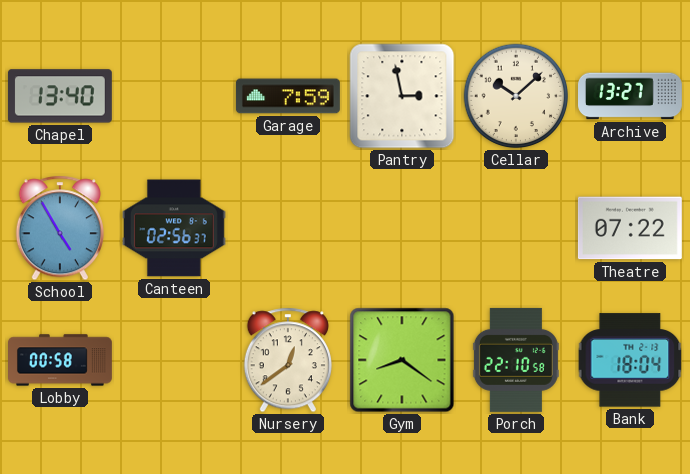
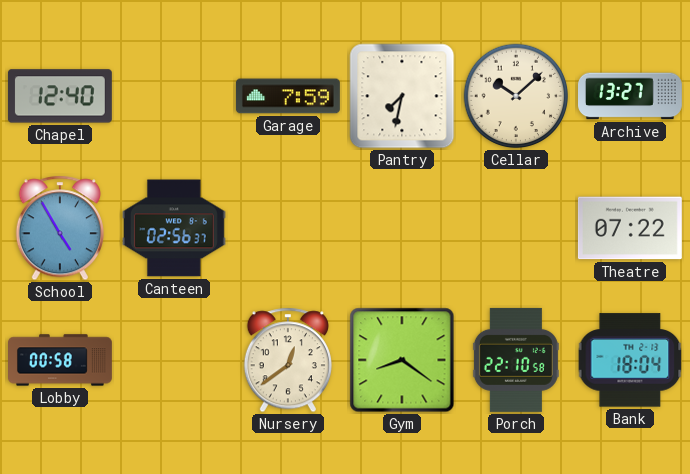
Chapel: 13:40 -> 12:40
Pantry: 2:58 -> 7:32
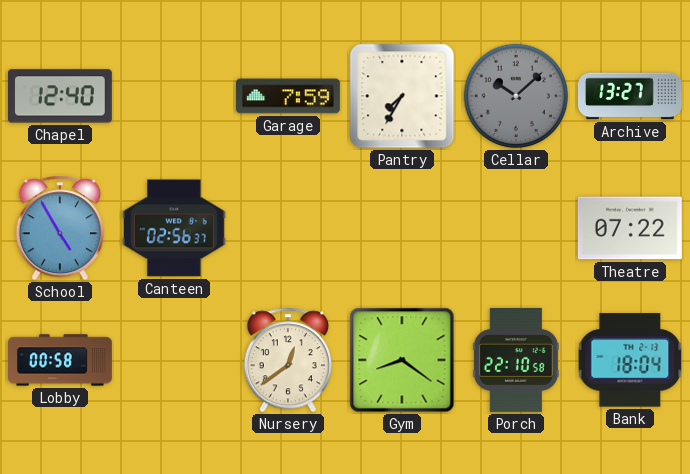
Pantry: 7:32 -> 7:35
Cellar dial: cream -> grey
